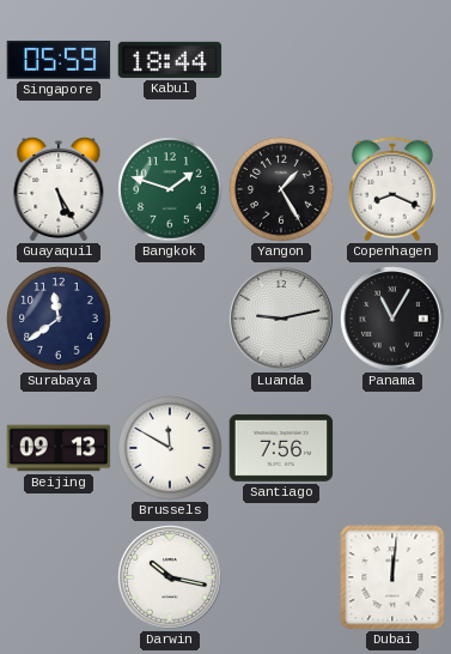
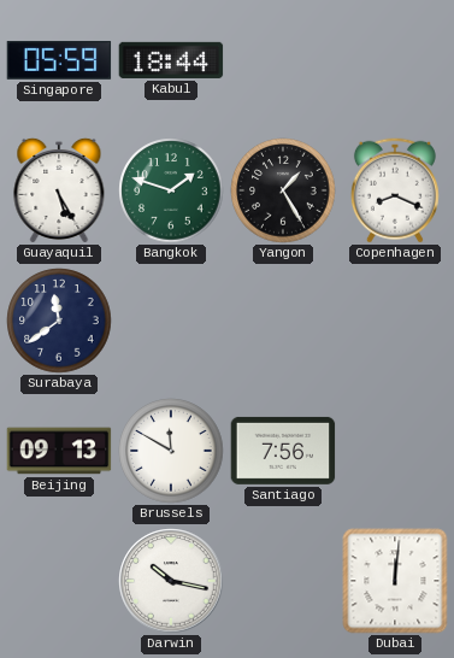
Luanda: 9:13 -> none
Panama: 11:05 -> none
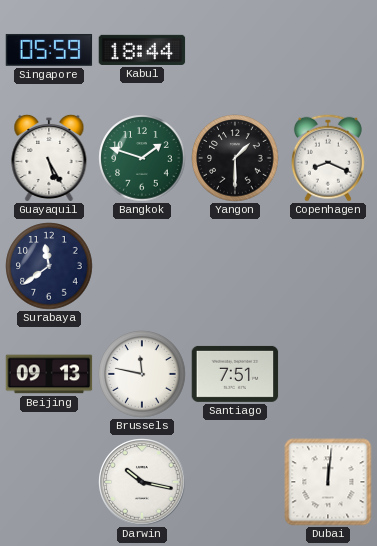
Yangon: 1:25 -> 1:30
Brussels: 11:50 -> 11:47
Santiago: 7:56 -> 7:51
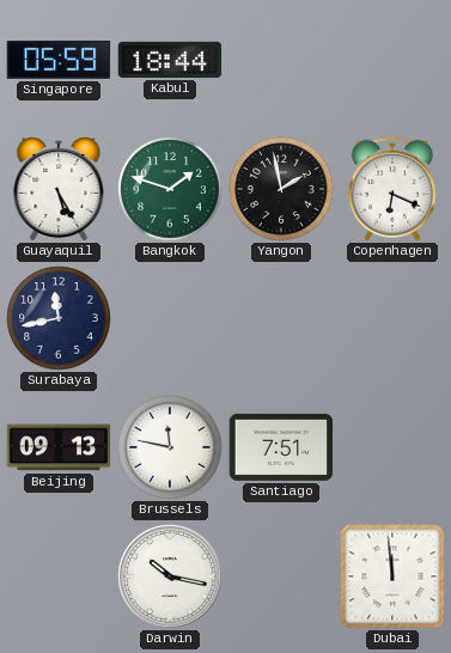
Yangon: 1:30 -> 1:58
Copenhagen: 8:19 -> 6:19
Surabaya: 11:39 -> 11:43
Dubai: 12:01 -> 11:59
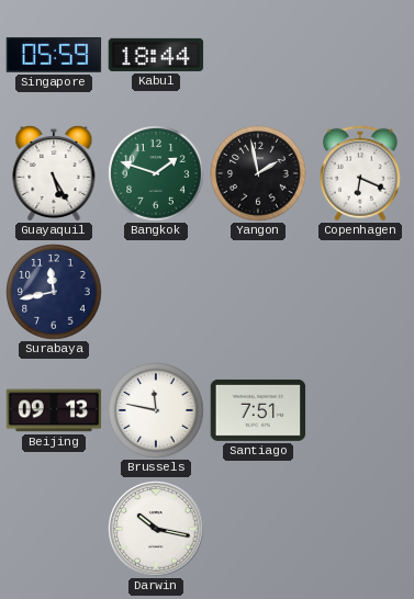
Dubai: 11:59 -> none
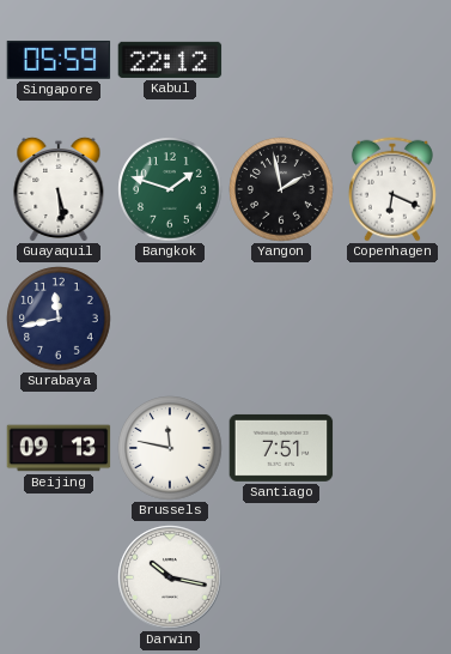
Kabul: 18:44 -> 22:12
Guayaquil: 5:25 -> 5:29
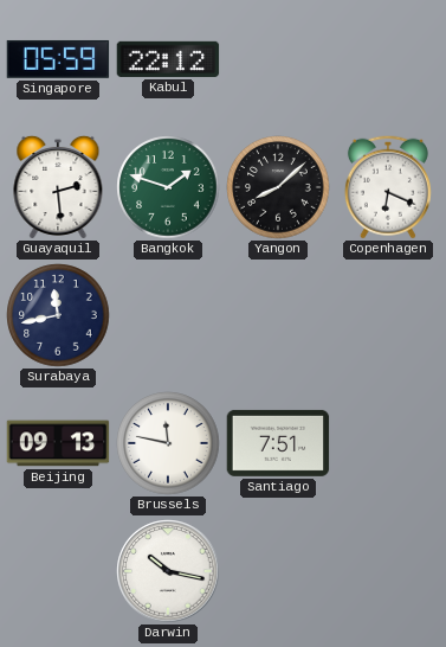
Guayaquil: 5:29 -> 2:29
Yangon: 1:58 -> 8:08
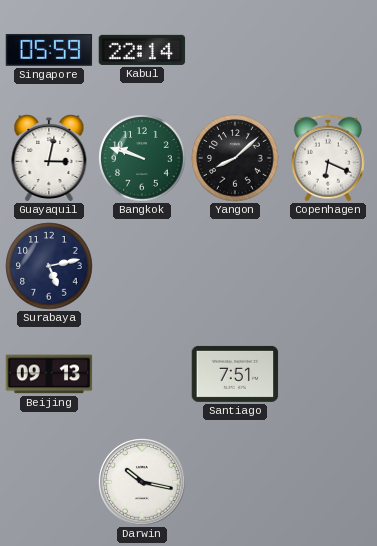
Kabul: 22:12 -> 22:14
Guayaquil: 2:29 -> 3:02
Bangkok: 1:48 -> 9:48
Surabaya: 11:43 -> 5:13
Brussels: 11:47 -> none
